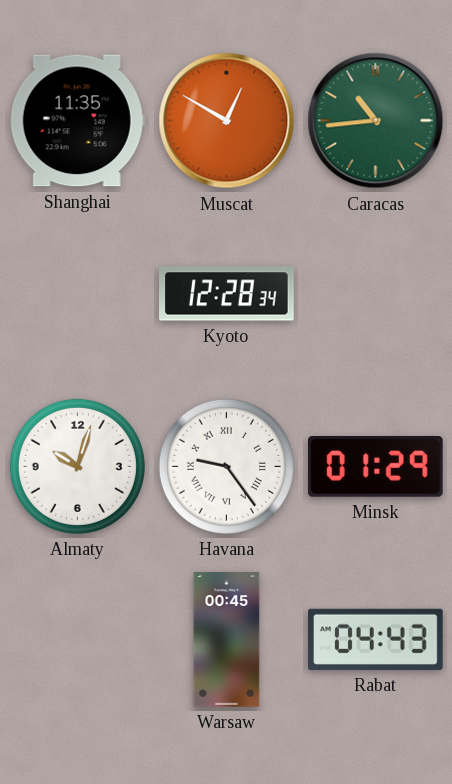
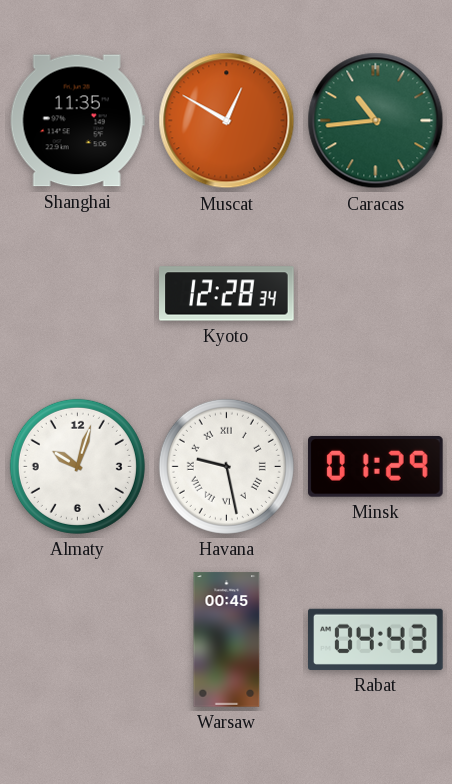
Havana: 9:24 -> 9:28
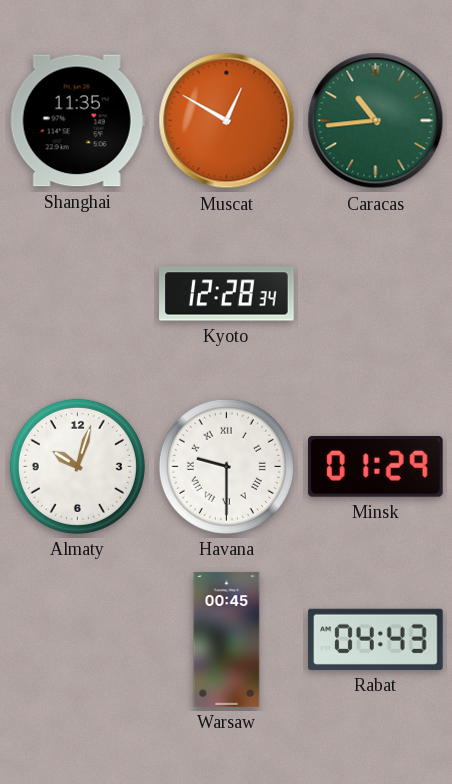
Havana: 9:28 -> 9:30
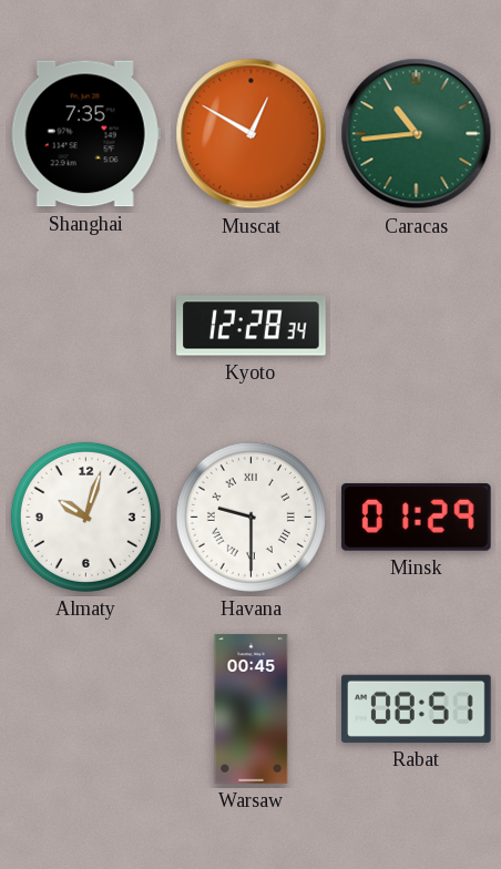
Shanghai: 11:35 -> 7:35
Rabat: 04:43 -> 08:51
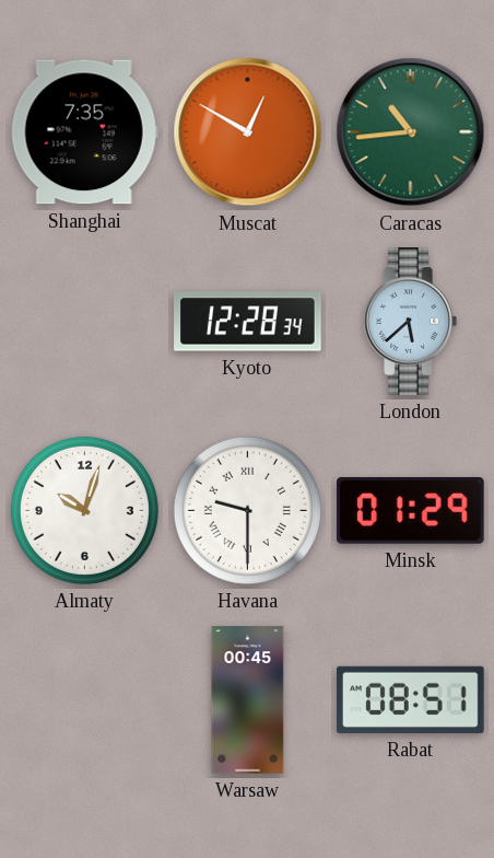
London: none -> 5:38
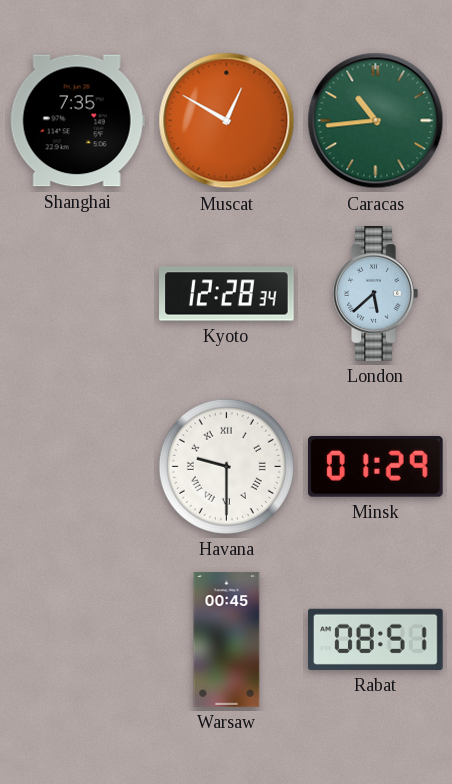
Almaty: 10:03 -> none
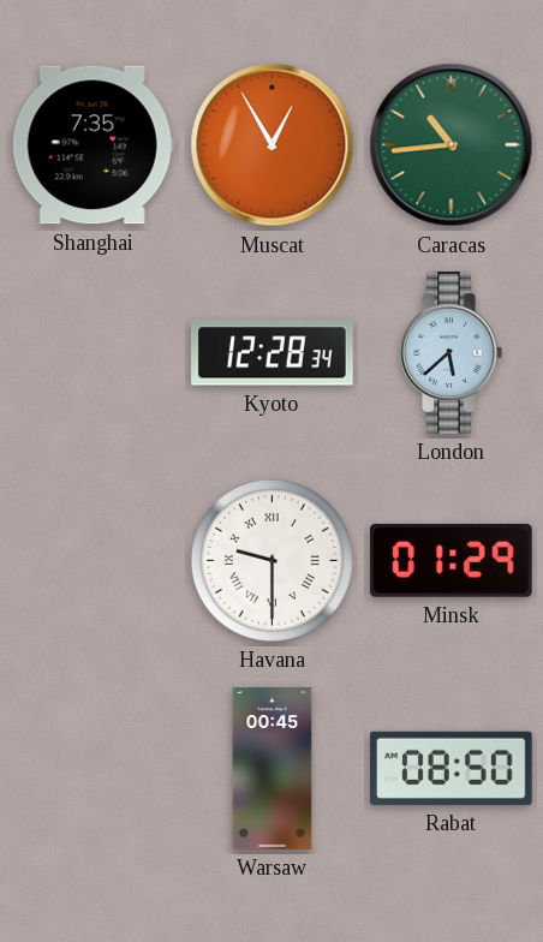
Muscat: 12:50 -> 12:55
Rabat: 08:51 -> 08:50
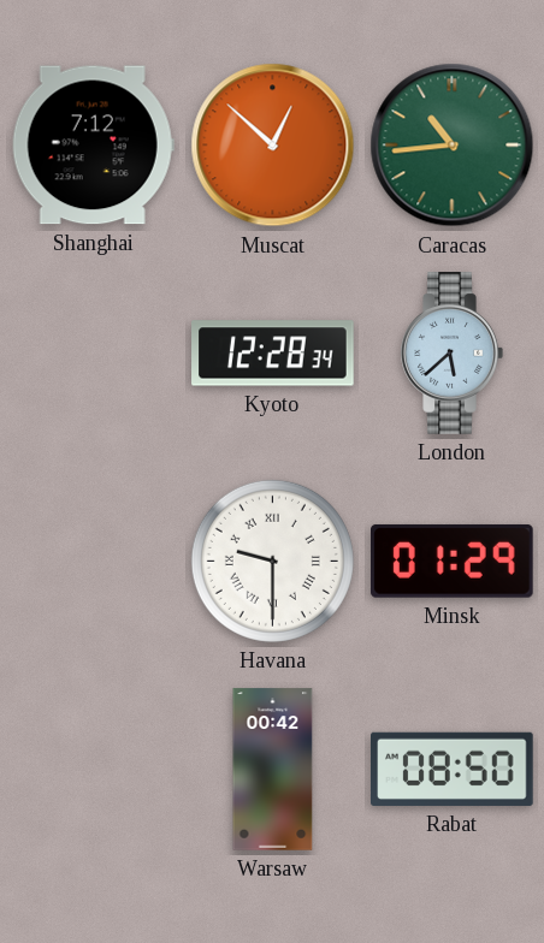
Shanghai: 7:35 -> 7:12
Muscat: 12:55 -> 12:52
Warsaw: 00:45 -> 00:42
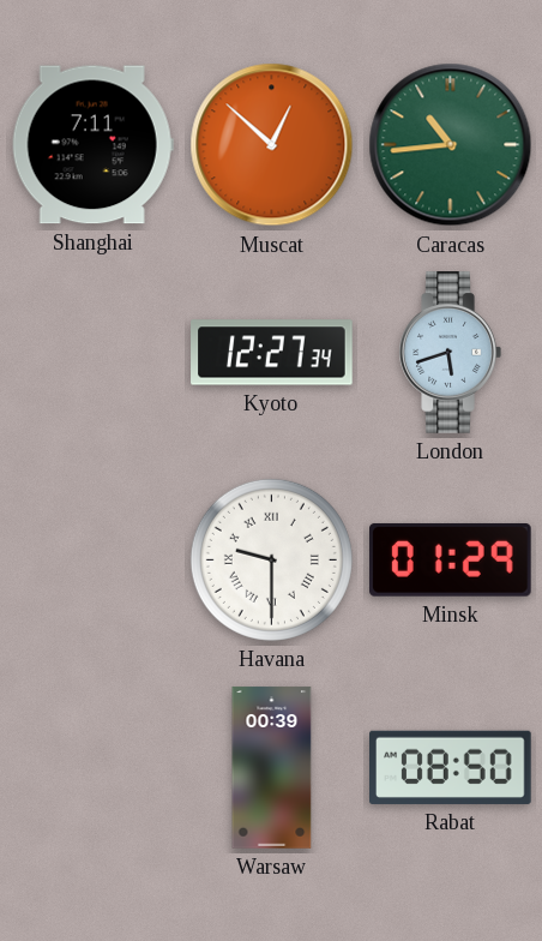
Shanghai: 7:12 -> 7:11
Kyoto: 12:28 -> 12:27
London: 5:38 -> 5:42
Warsaw: 00:42 -> 00:39
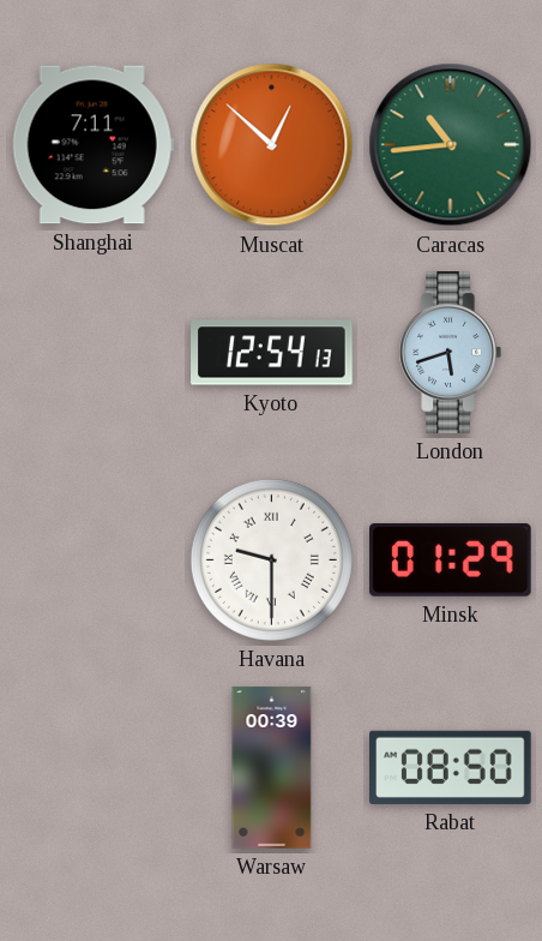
Kyoto: 12:27 -> 12:54
